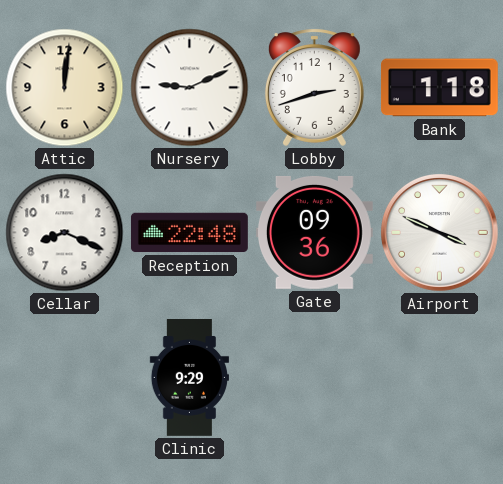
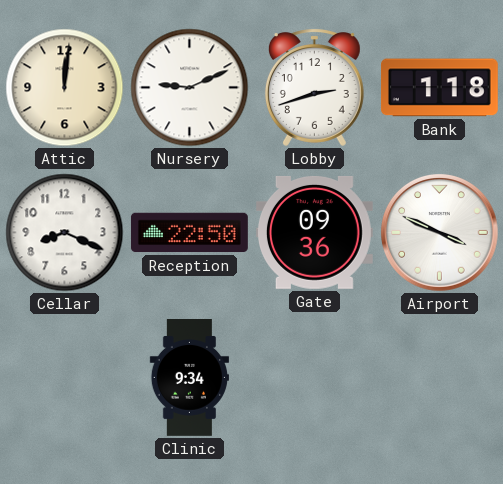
Reception: 22:48 -> 22:50
Clinic: 9:29 -> 9:34
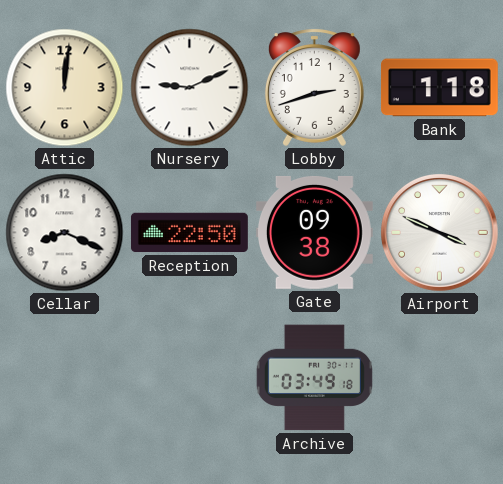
Gate: 09:36 -> 09:38
Clinic: 9:34 -> none
Archive: none -> 03:49
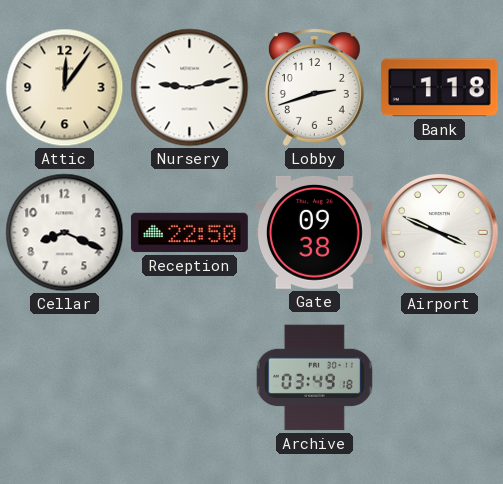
Attic: 12:01 -> 12:06
Nursery: 9:11 -> 9:13
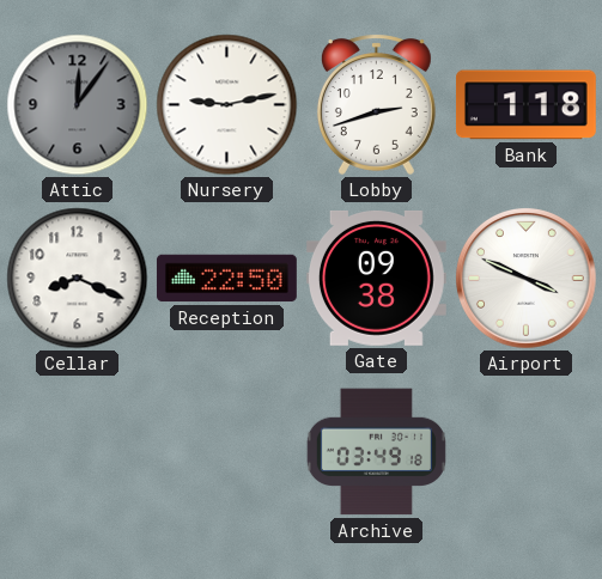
Attic dial: cream -> grey
